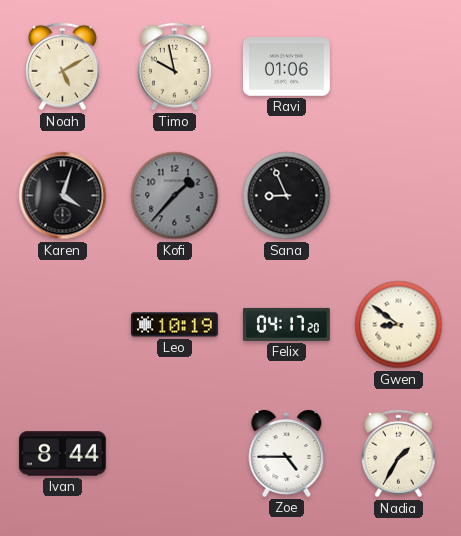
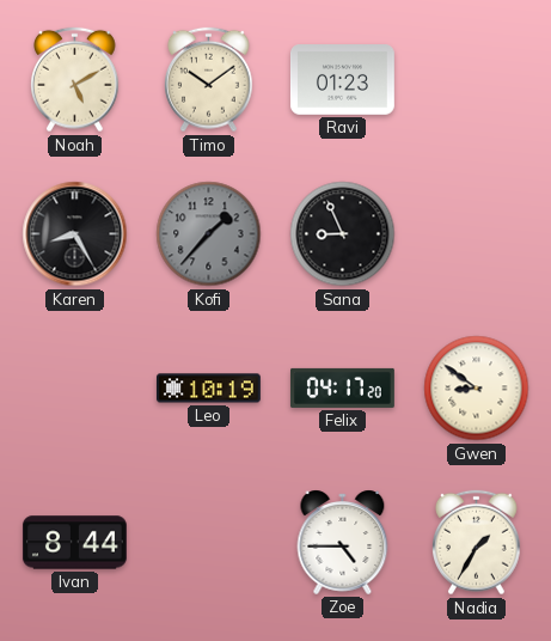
Timo: 9:58 -> 10:09
Ravi: 01:06 -> 01:23
Karen: 4:03 -> 8:25
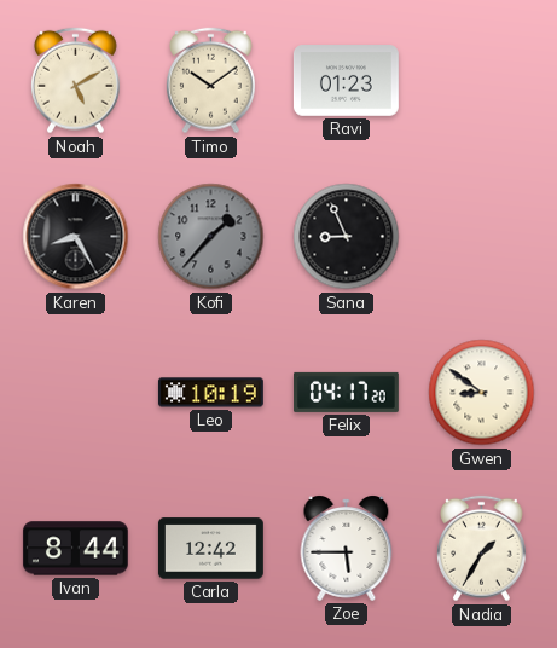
Carla: none -> 12:42
Zoe: 4:45 -> 5:45
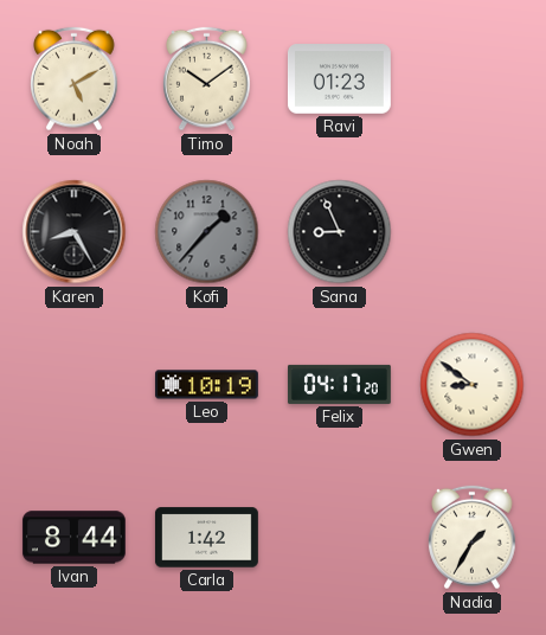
Carla: 12:42 -> 1:42
Zoe: 5:45 -> none
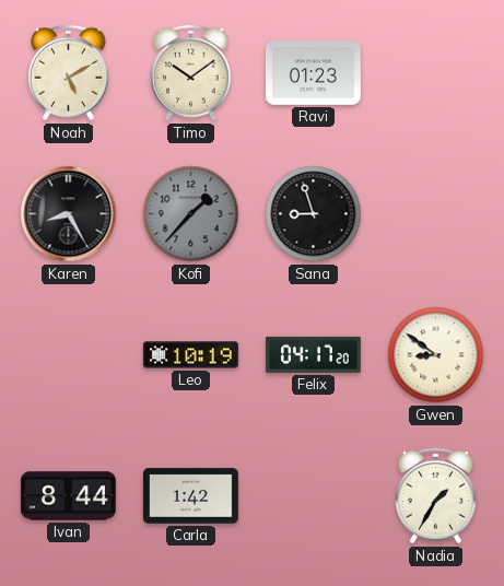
Sana: 8:56 -> 8:57
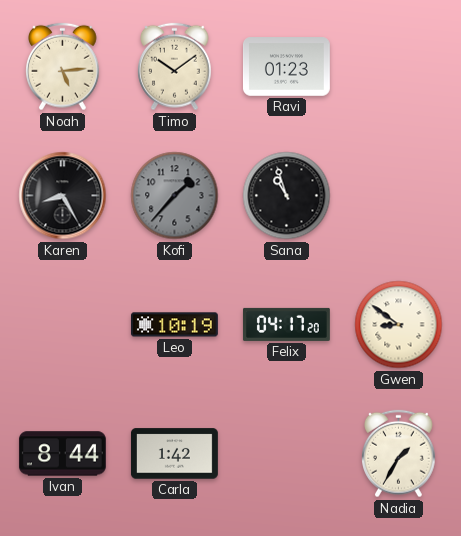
Noah: 5:10 -> 5:14
Sana: 8:57 -> 10:57
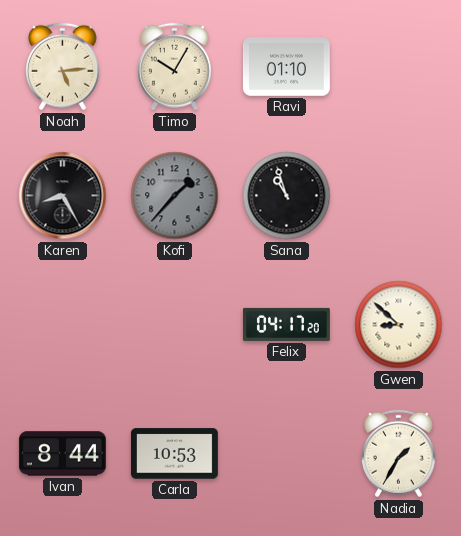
Timo: 10:09 -> 10:05
Ravi: 01:23 -> 01:10
Leo: 10:19 -> none
Gwen: 8:51 -> 8:52
Carla: 1:42 -> 10:53
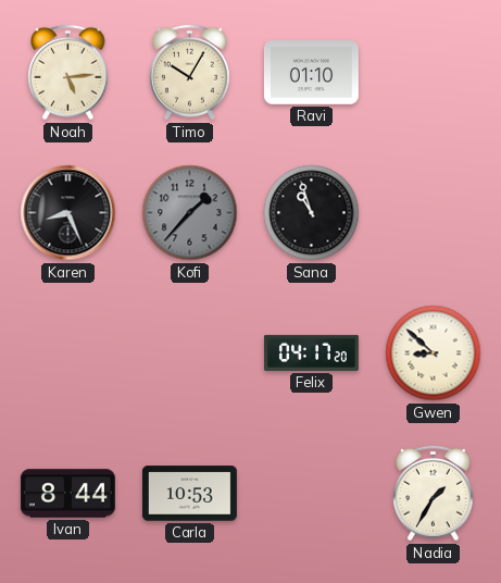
Karen: 8:25 -> 8:26
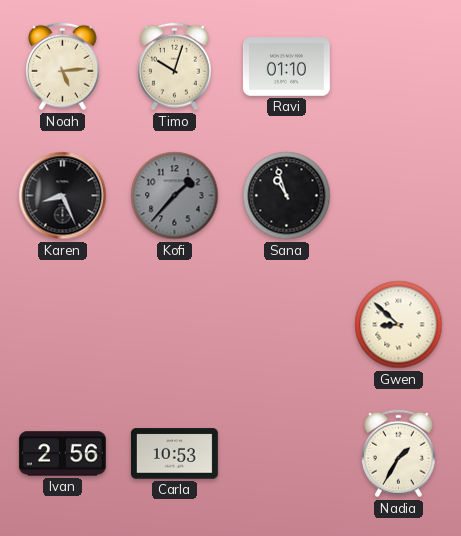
Timo: 10:05 -> 10:03
Felix: 04:17 -> none
Ivan: 8:44 -> 2:56
